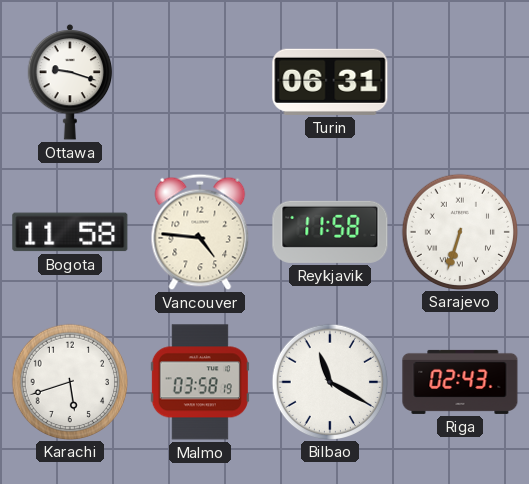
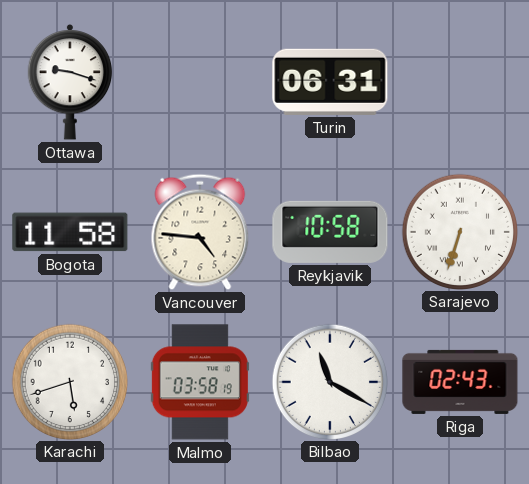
Reykjavik: 11:58 -> 10:58
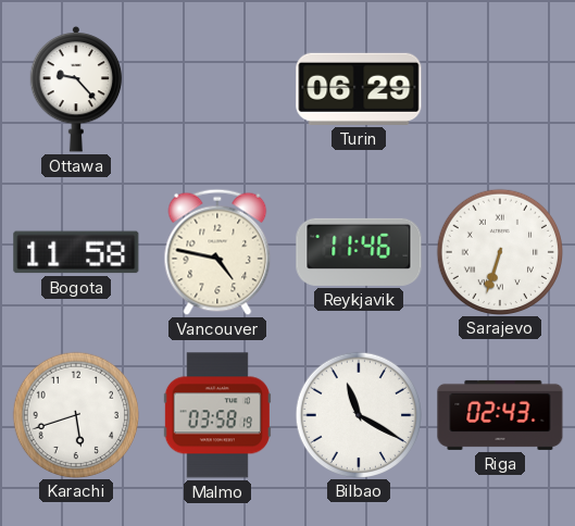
Ottawa: 9:18 -> 9:23
Turin: 06:31 -> 06:29
Vancouver: 4:46 -> 4:47
Reykjavik: 10:58 -> 11:46
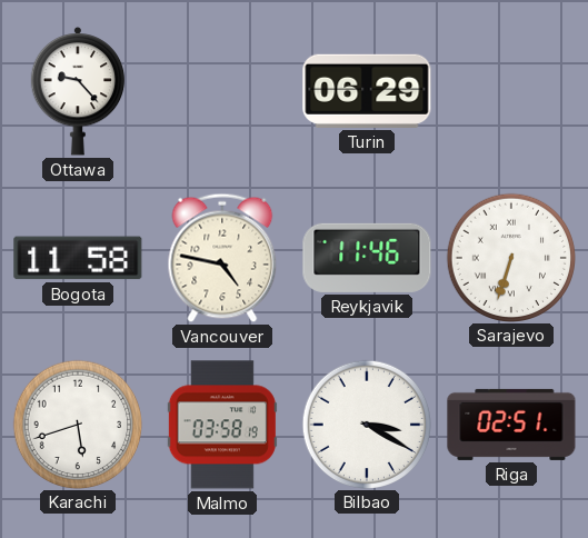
Bilbao: 11:20 -> 3:20
Riga: 02:43 -> 02:51
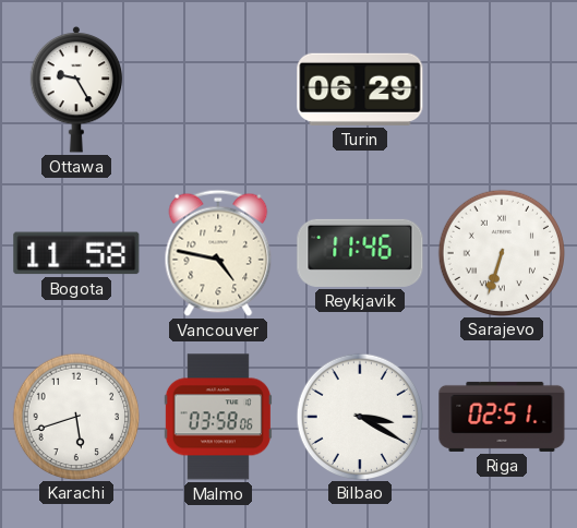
Ottawa: 9:23 -> 9:25
Malmo: 03:58:19 -> 03:58:06
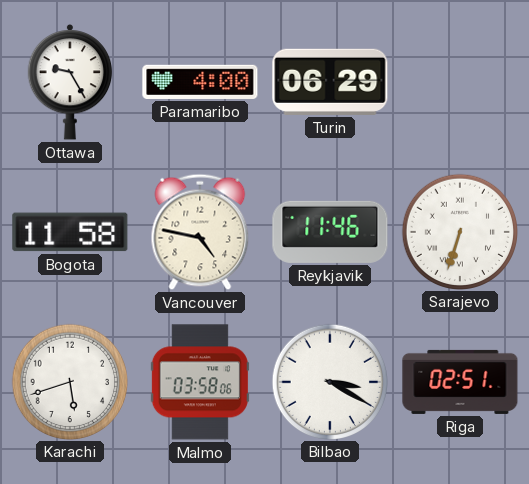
Paramaribo: none -> 4:00
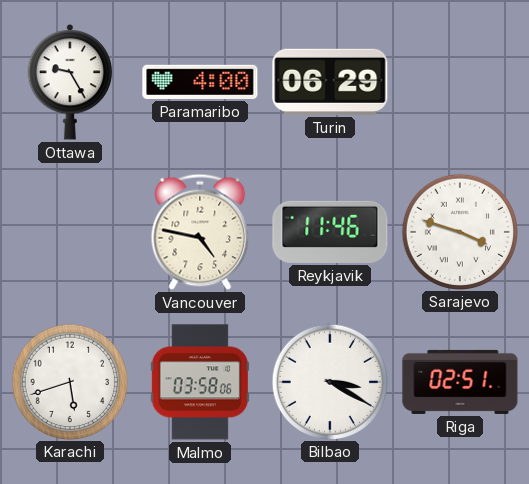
Bogota: 11:58 -> none
Sarajevo: 6:33 -> 3:48
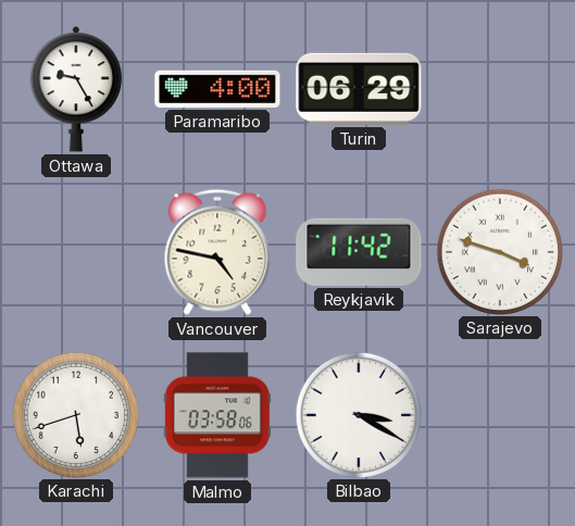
Reykjavik: 11:46 -> 11:42
Riga: 02:51 -> none
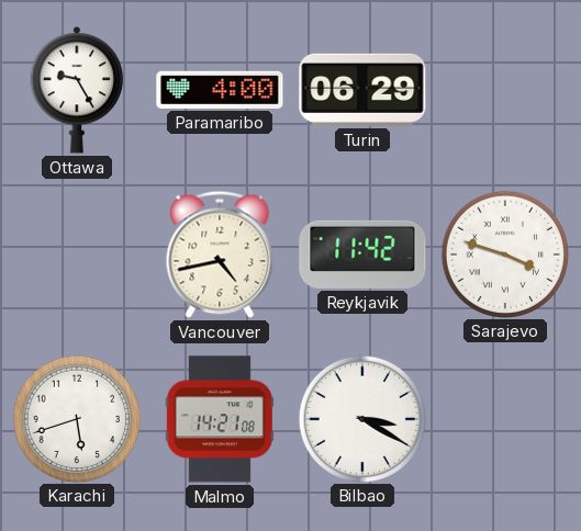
Vancouver: 4:47 -> 4:43
Malmo: 03:58 -> 14:21
